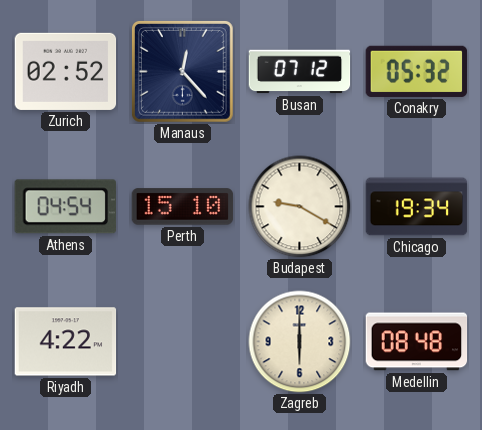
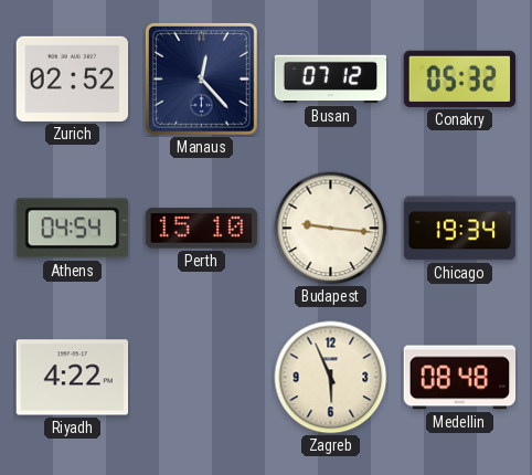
Budapest: 9:20 -> 9:16
Zagreb: 6:00 -> 5:56
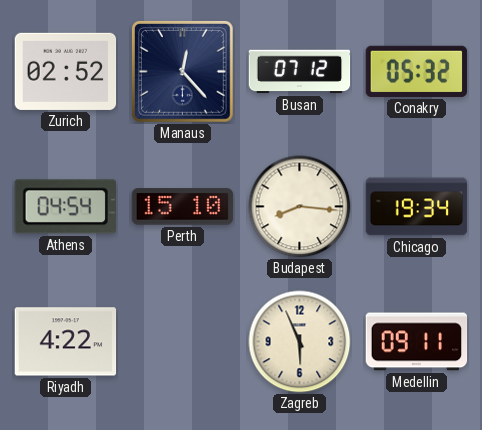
Budapest: 9:16 -> 8:16
Medellin: 08:48 -> 09:11
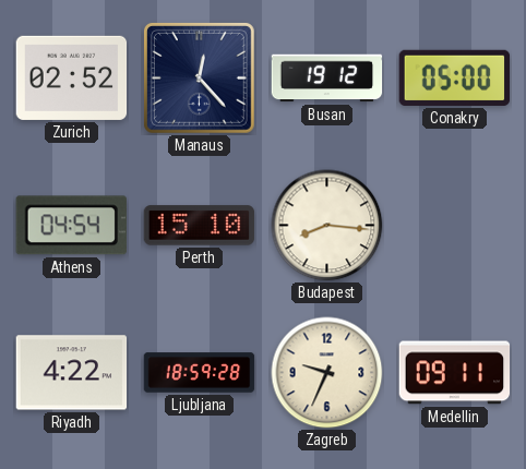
Busan: 07:12 -> 19:12
Conakry: 05:32 -> 05:00
Chicago: 19:34 -> none
Ljubljana: none -> 18:59
Zagreb: 5:56 -> 9:34
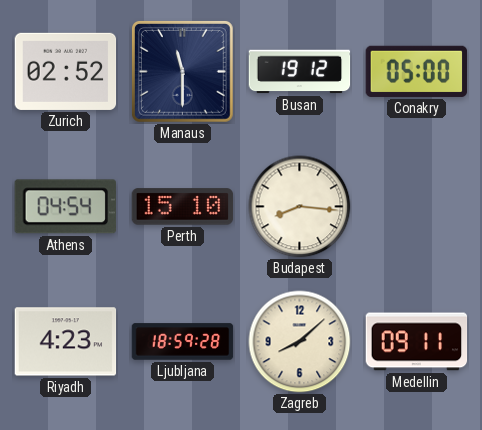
Manaus: 12:23 -> 11:30
Riyadh: 4:22 -> 4:23
Zagreb: 9:34 -> 8:08
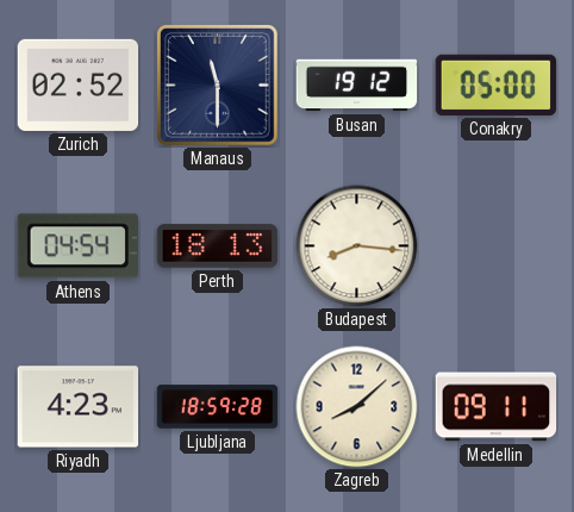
Perth: 15:10 -> 18:13
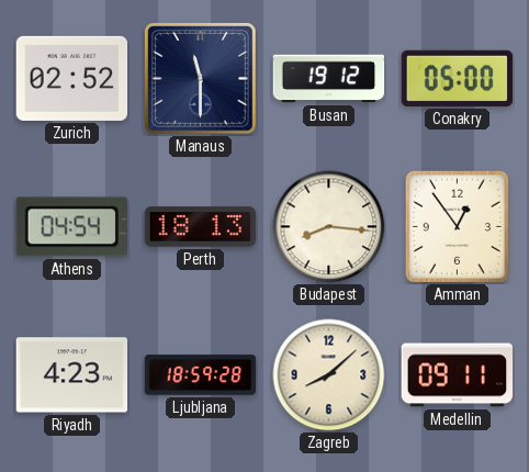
Amman: none -> 12:54
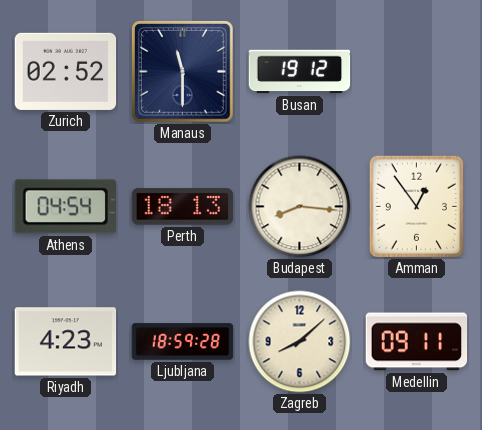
Conakry: 05:00 -> none
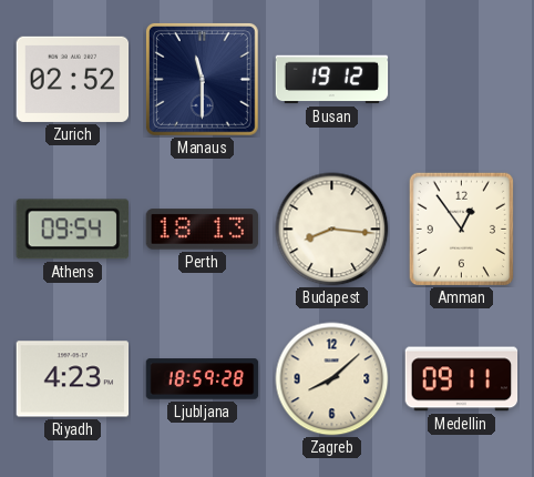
Athens: 04:54 -> 09:54
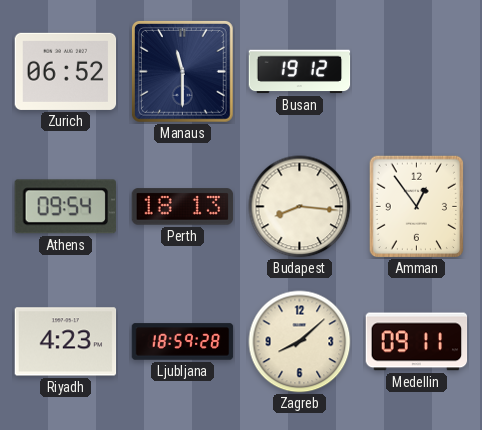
Zurich: 02:52 -> 06:52
